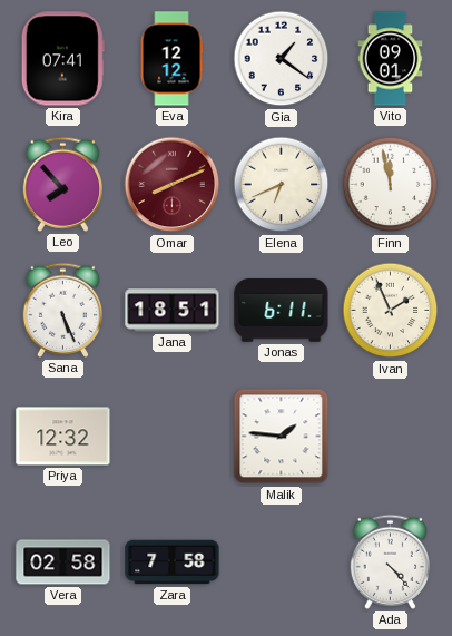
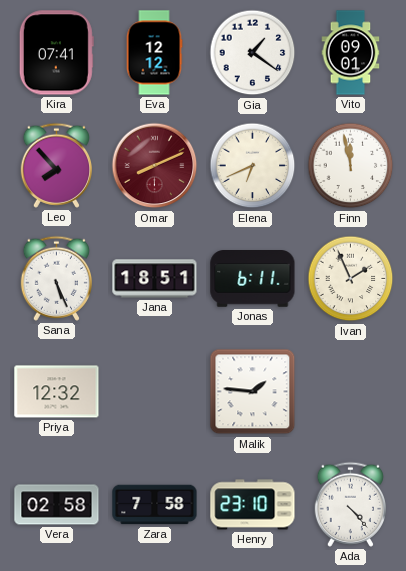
Henry: none -> 23:10
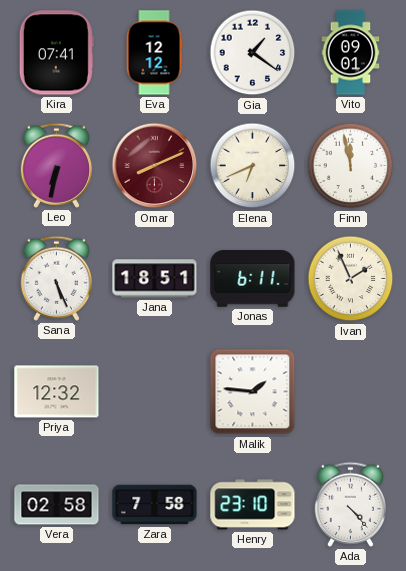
Leo: 7:53 -> 6:32
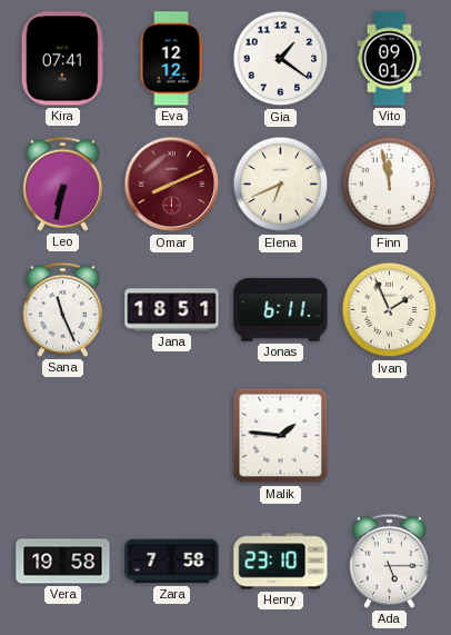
Sana: 5:26 -> 11:26
Priya: 12:32 -> none
Vera: 02:58 -> 19:58
Ada: 4:23 -> 5:15
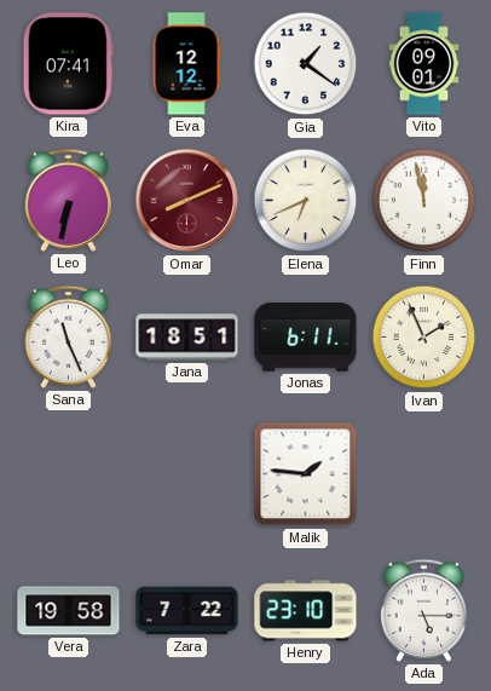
Zara: 7:58 -> 7:22
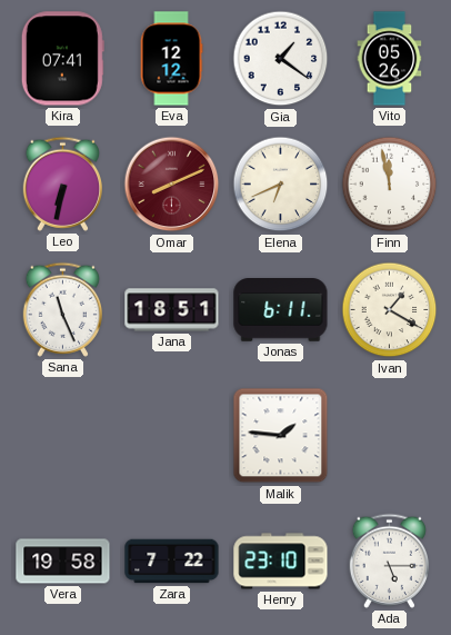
Vito: 09:01 -> 05:26
Ivan: 1:56 -> 1:20
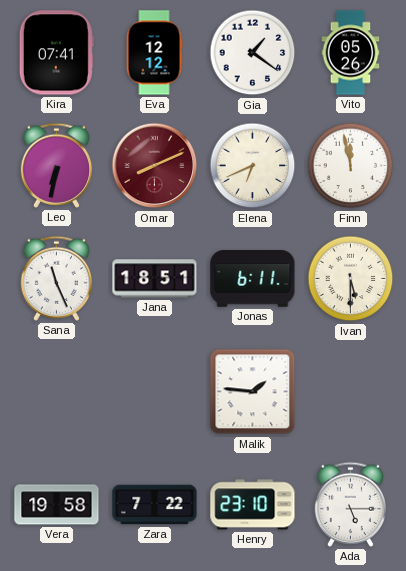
Ivan: 1:20 -> 5:30
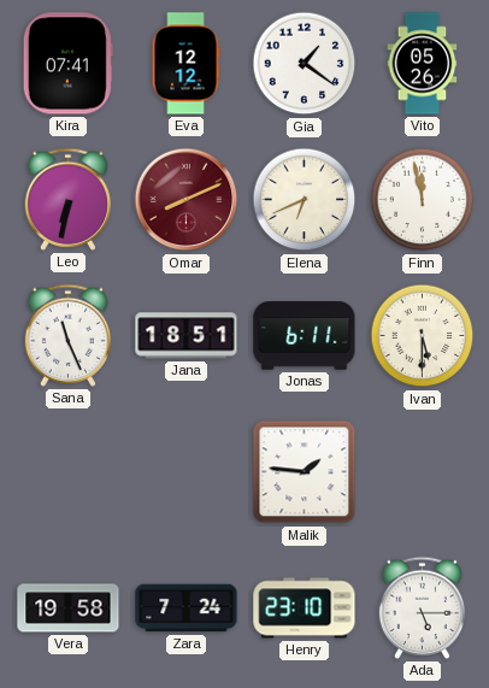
Zara: 7:22 -> 7:24
